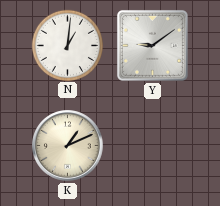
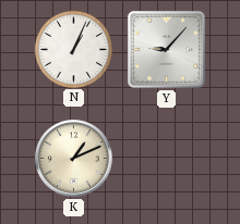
N: 1:01 -> 1:04
Y: 9:09 -> 9:07
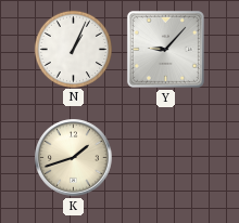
K: 1:11 -> 1:42
